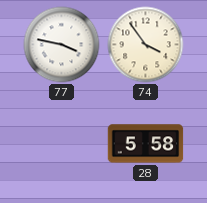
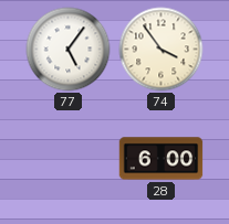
77: 3:47 -> 5:06
28: 5:58 -> 6:00
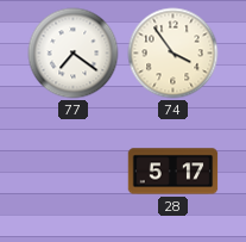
77: 5:06 -> 7:21
28: 6:00 -> 5:17
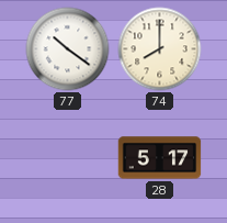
77: 7:21 -> 10:21
74: 3:54 -> 8:00
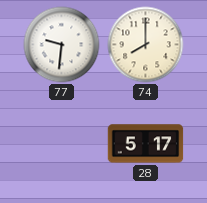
77: 10:21 -> 9:31
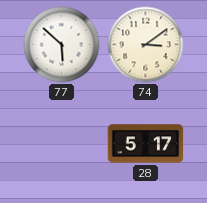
77: 9:31 -> 5:52
74: 8:00 -> 3:09
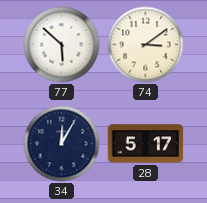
34: none -> 12:05
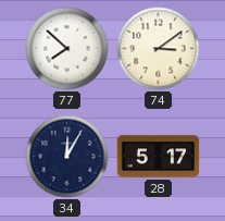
77: 5:52 -> 7:52
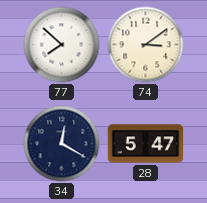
34: 12:05 -> 12:20
28: 5:17 -> 5:47
